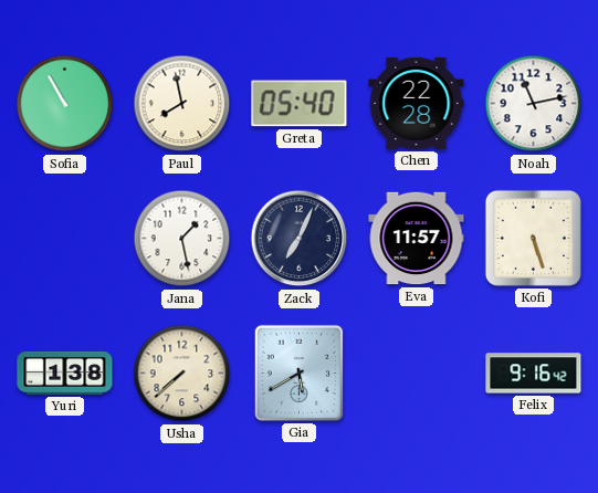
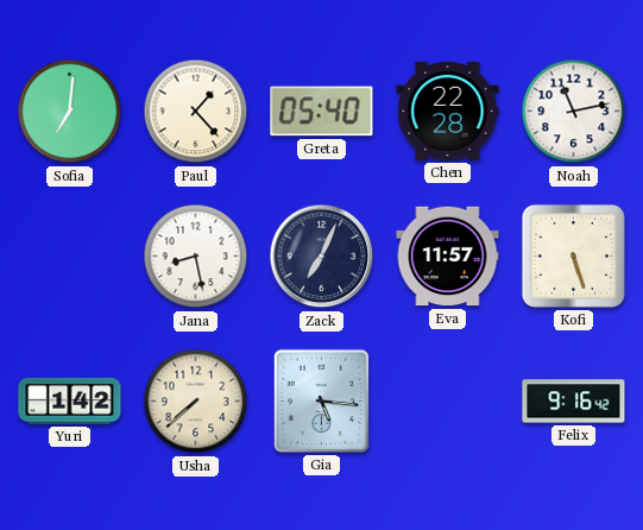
Sofia: 10:55 -> 7:01
Paul: 7:58 -> 1:23
Jana: 1:28 -> 8:28
Yuri: 1:38 -> 1:42
Gia: 5:40 -> 5:16
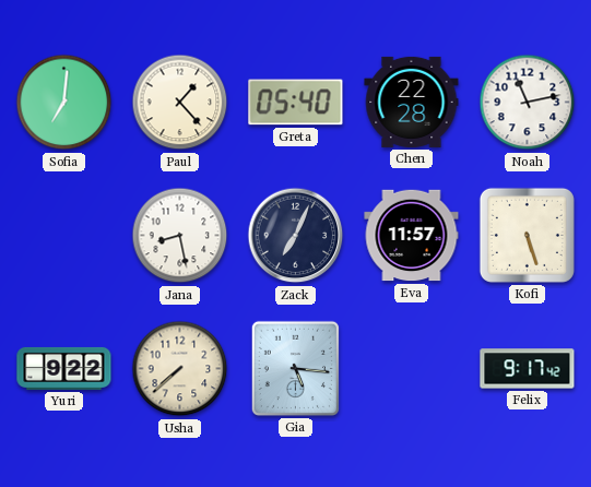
Yuri: 1:42 -> 9:22
Felix: 9:16 -> 9:17
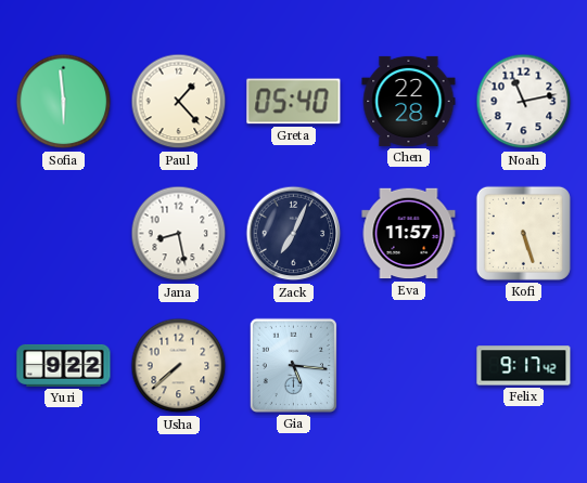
Sofia: 7:01 -> 5:59
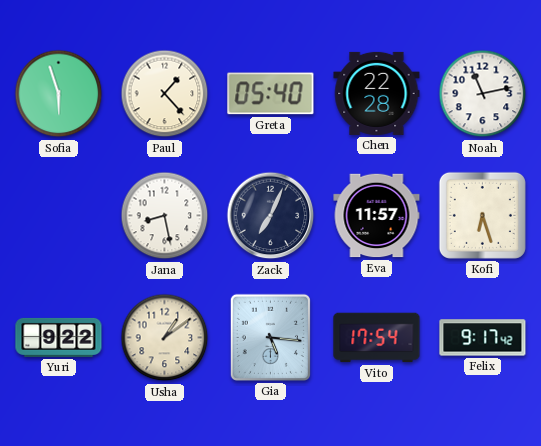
Sofia: 5:59 -> 5:57
Kofi: 5:27 -> 6:27
Usha: 7:38 -> 1:09
Vito: none -> 17:54
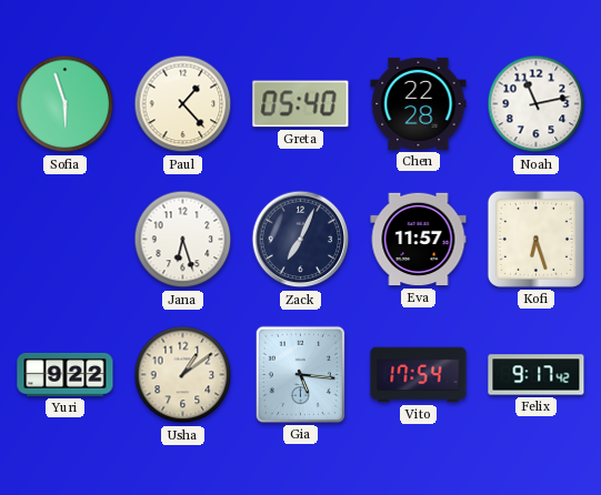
Jana: 8:28 -> 6:27
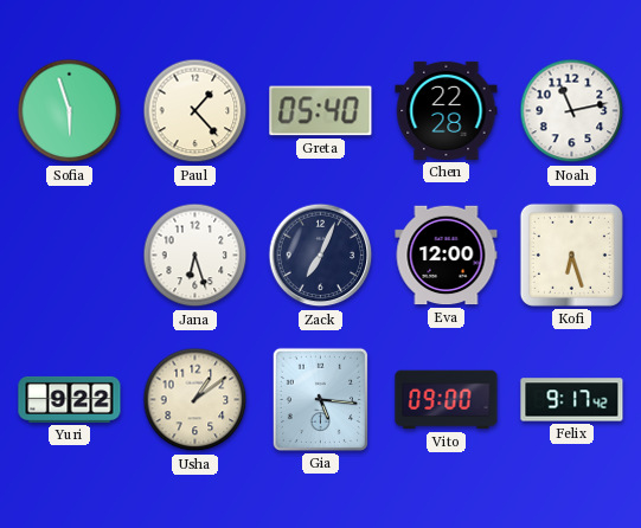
Eva: 11:57 -> 12:00
Vito: 17:54 -> 09:00
